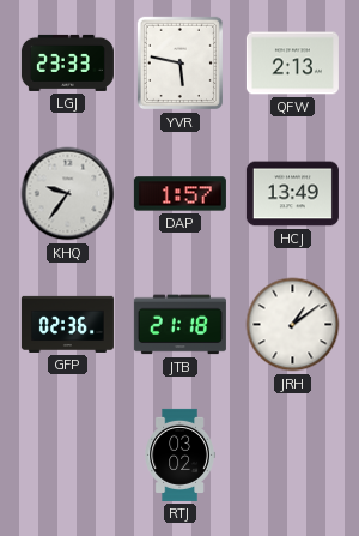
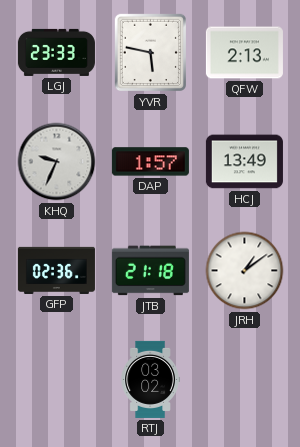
KHQ: 9:36 -> 9:34
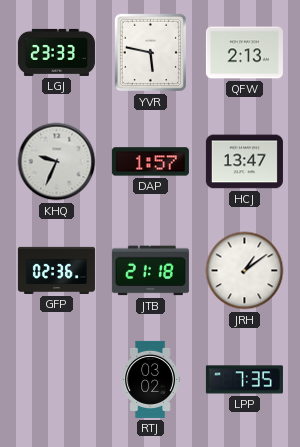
HCJ: 13:49 -> 13:47
LPP: none -> 7:35
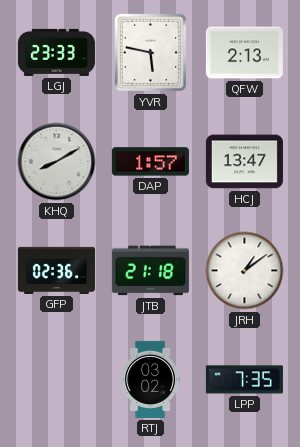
KHQ: 9:34 -> 8:10
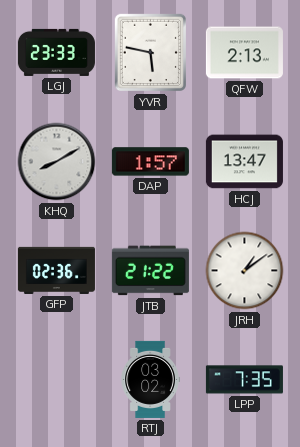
JTB: 21:18 -> 21:22
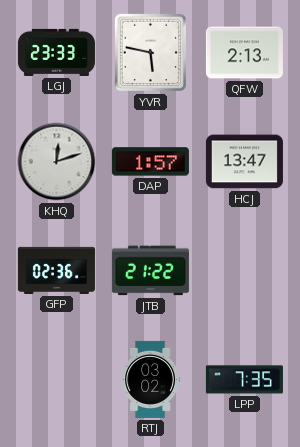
KHQ: 8:10 -> 12:12
JRH: 1:09 -> none
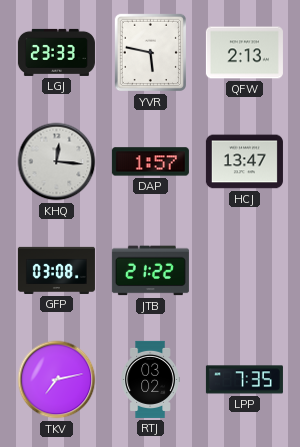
KHQ: 12:12 -> 12:16
GFP: 02:36 -> 03:08
TKV: none -> 7:13
